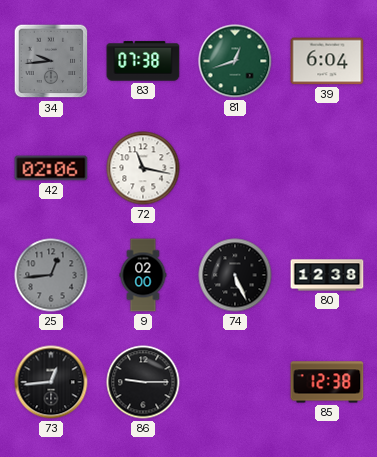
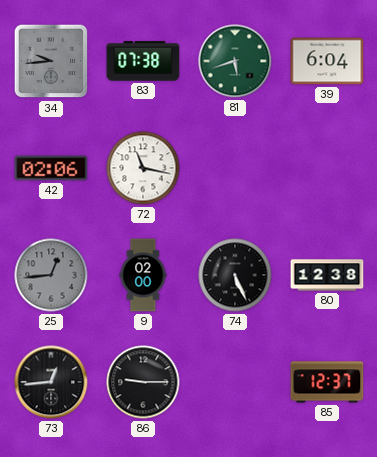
81: 12:42 -> 5:42
85: 12:38 -> 12:37
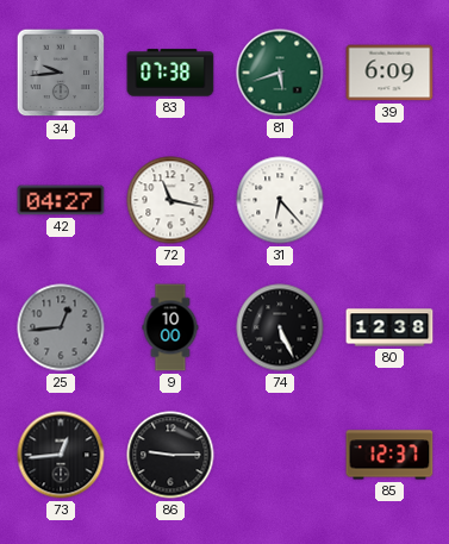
39: 6:04 -> 6:09
42: 02:06 -> 04:27
31: none -> 6:23
9: 02:00 -> 10:00
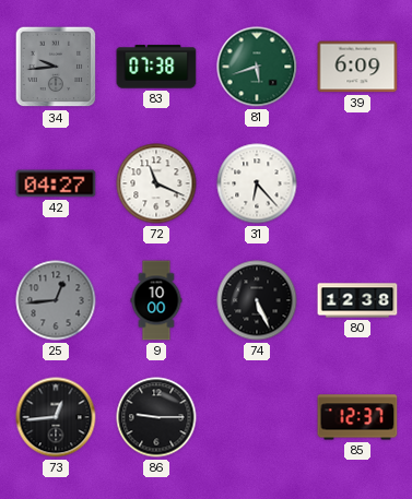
72: 11:17 -> 11:19
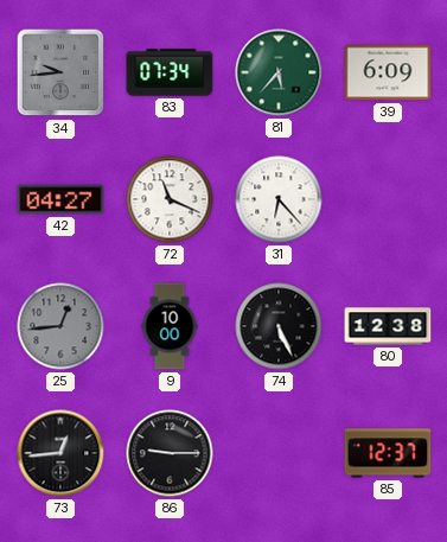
83: 07:38 -> 07:34
81: 5:42 -> 5:37
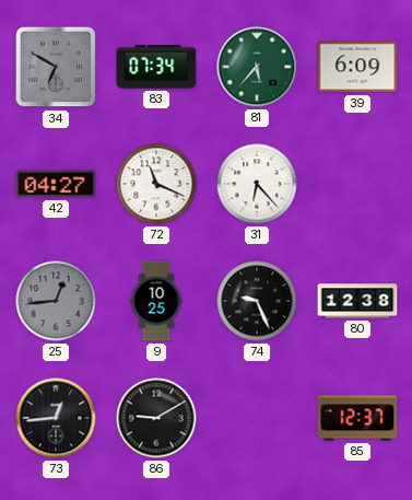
34: 9:44 -> 6:50
9: 10:00 -> 10:25
74: 5:26 -> 9:26
86: 9:15 -> 9:10
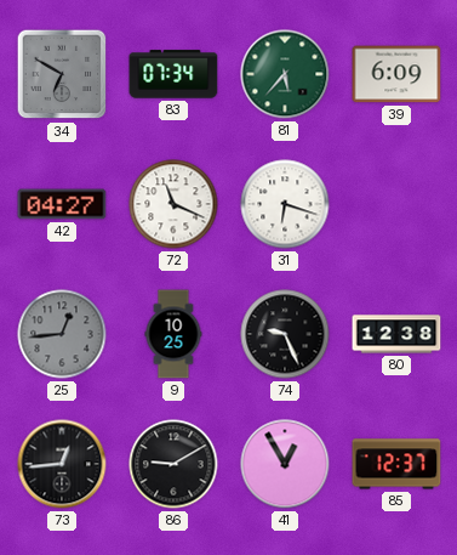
31: 6:23 -> 6:18
41: none -> 12:55
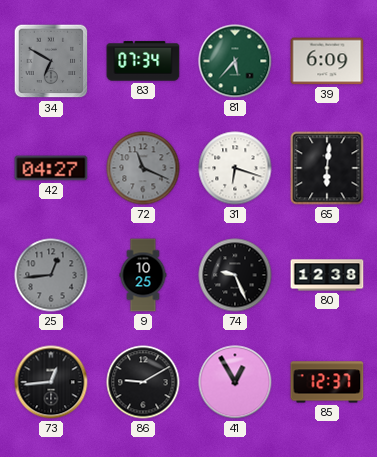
72 dial: white -> grey
65: none -> 6:01
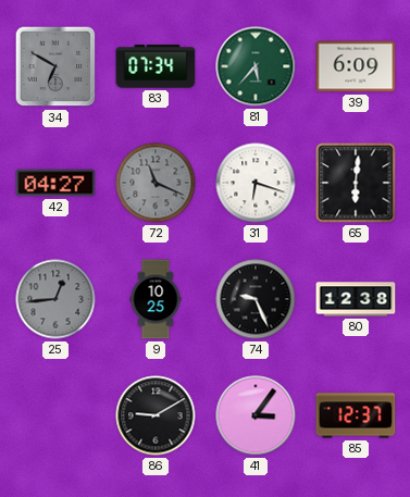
73: 12:44 -> none
41: 12:55 -> 3:06
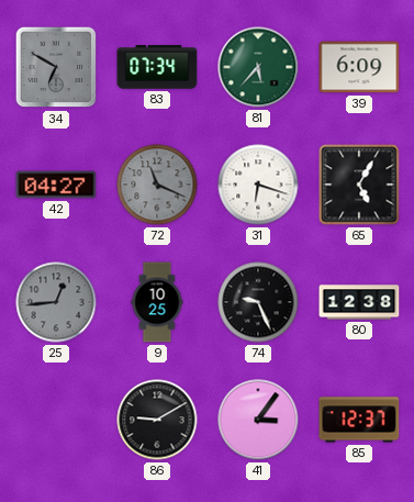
65: 6:01 -> 5:05
